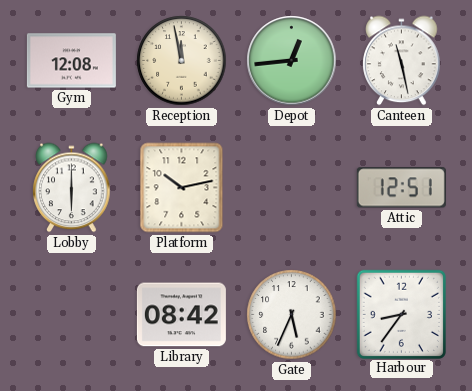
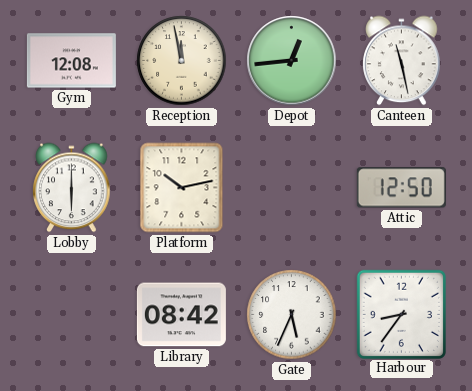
Attic: 12:51 -> 12:50
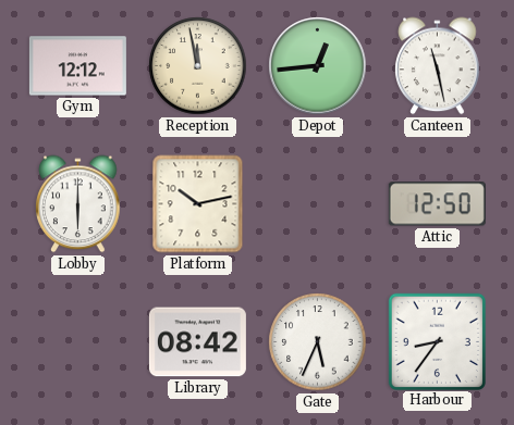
Gym: 12:08 -> 12:12
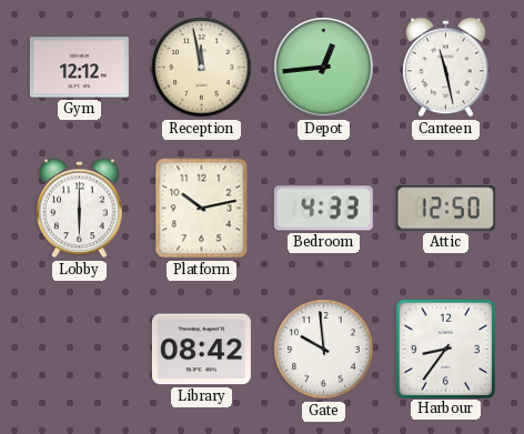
Bedroom: none -> 4:33
Gate: 5:34 -> 9:59
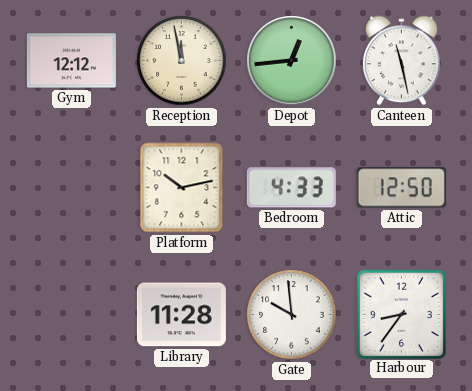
Lobby: 6:00 -> none
Library: 08:42 -> 11:28
